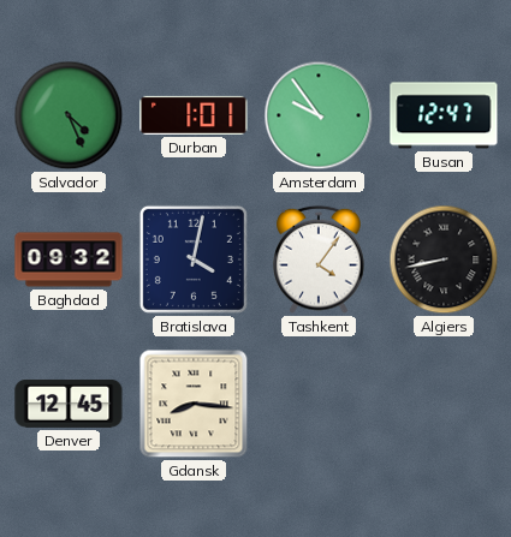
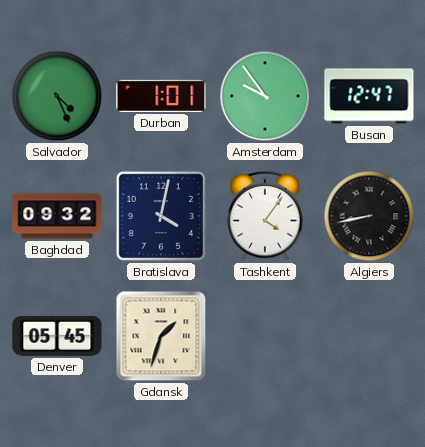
Denver: 12:45 -> 05:45
Gdansk: 8:16 -> 1:33
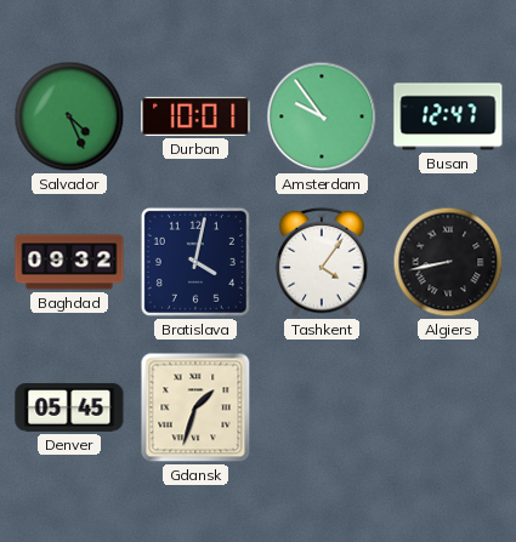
Durban: 1:01 -> 10:01
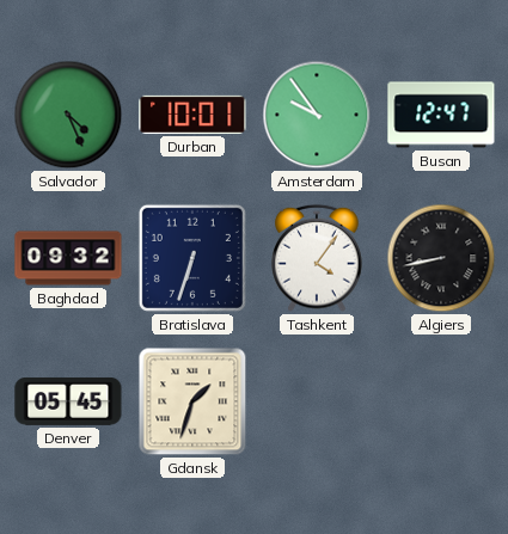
Bratislava: 4:02 -> 6:33
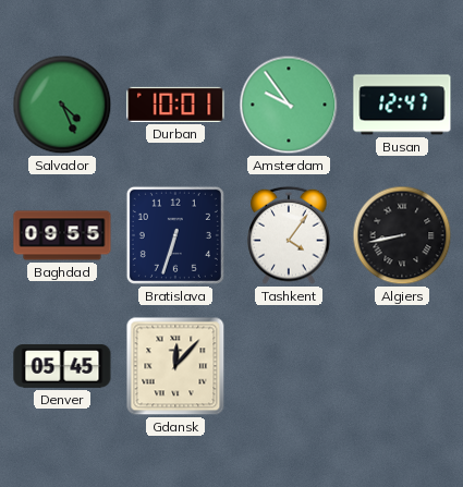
Baghdad: 09:32 -> 09:55
Gdansk: 1:33 -> 12:07
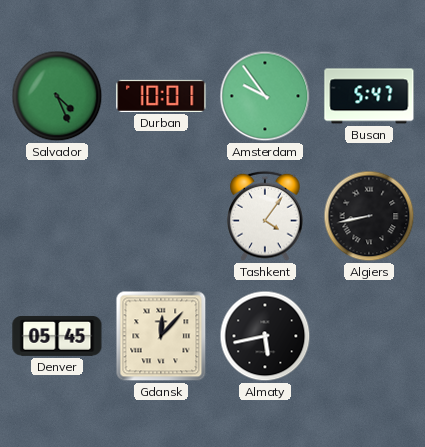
Busan: 12:47 -> 5:47
Baghdad: 09:55 -> none
Bratislava: 6:33 -> none
Almaty: none -> 5:43
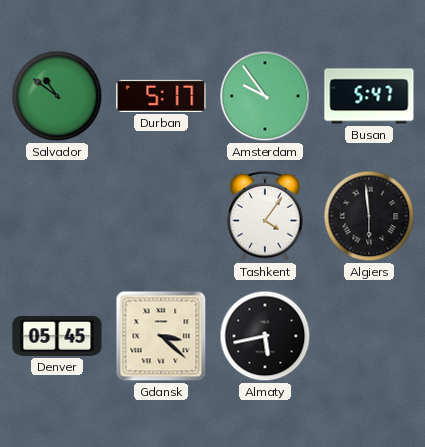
Salvador: 4:26 -> 10:51
Durban: 10:01 -> 5:17
Algiers: 8:43 -> 5:59
Gdansk: 12:07 -> 3:22
